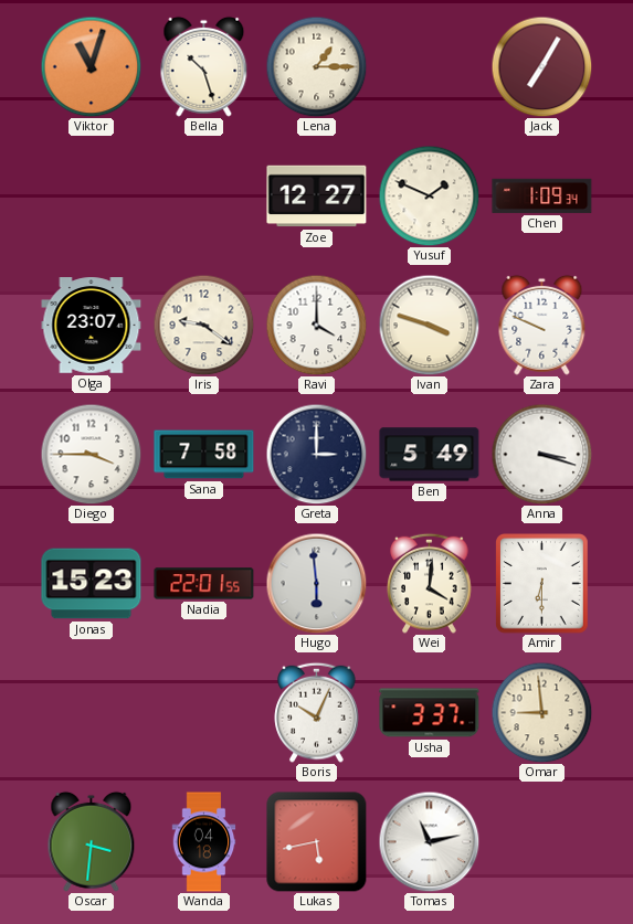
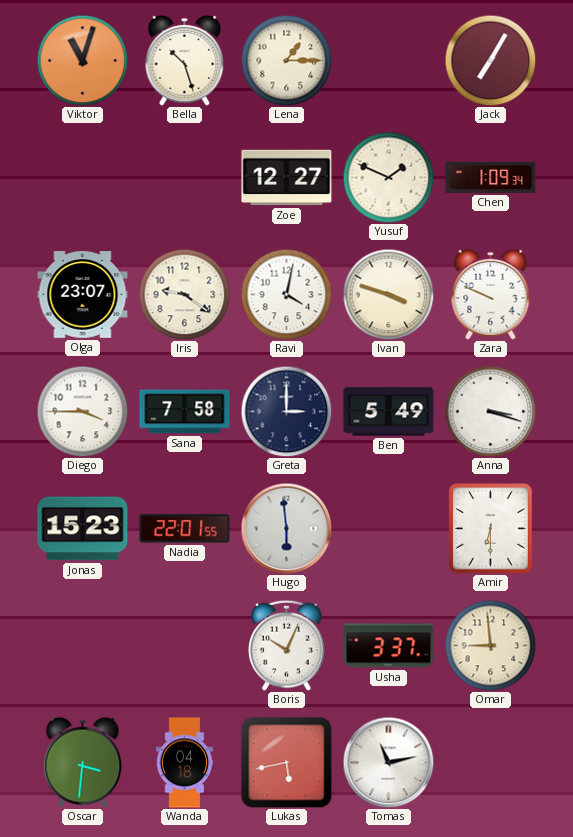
Ravi: 4:00 -> 4:02
Wei: 4:01 -> none
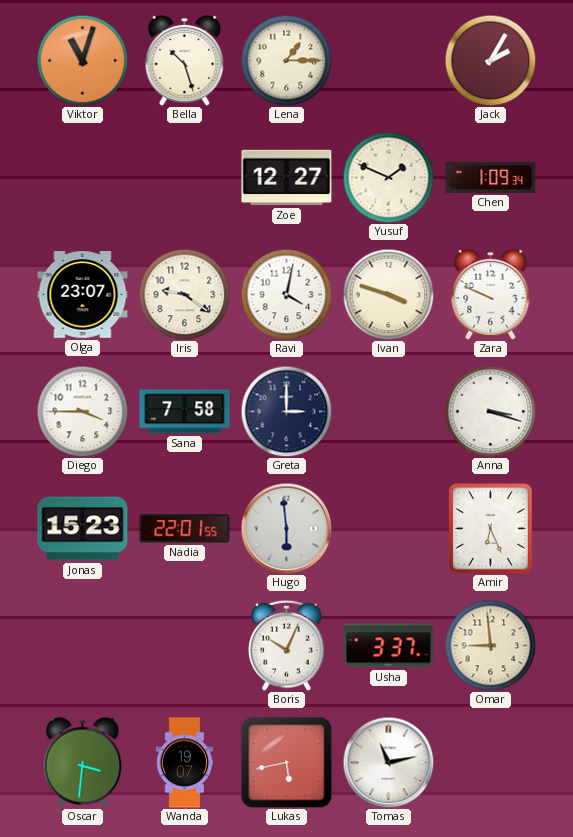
Jack: 7:05 -> 2:05
Ben: 5:49 -> none
Amir: 6:30 -> 6:26
Wanda: 04:18 -> 19:07
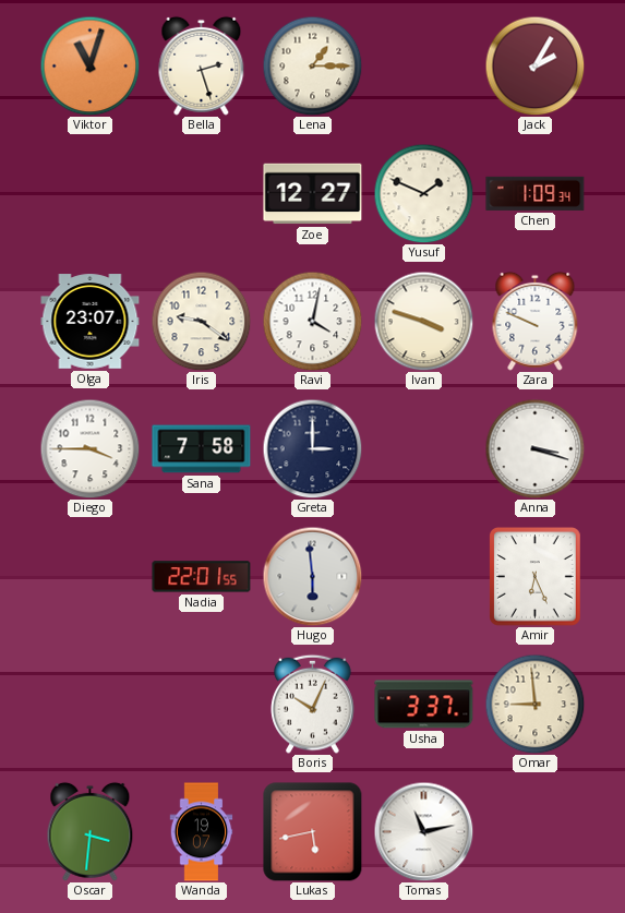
Bella: 10:27 -> 2:27
Jonas: 15:23 -> none
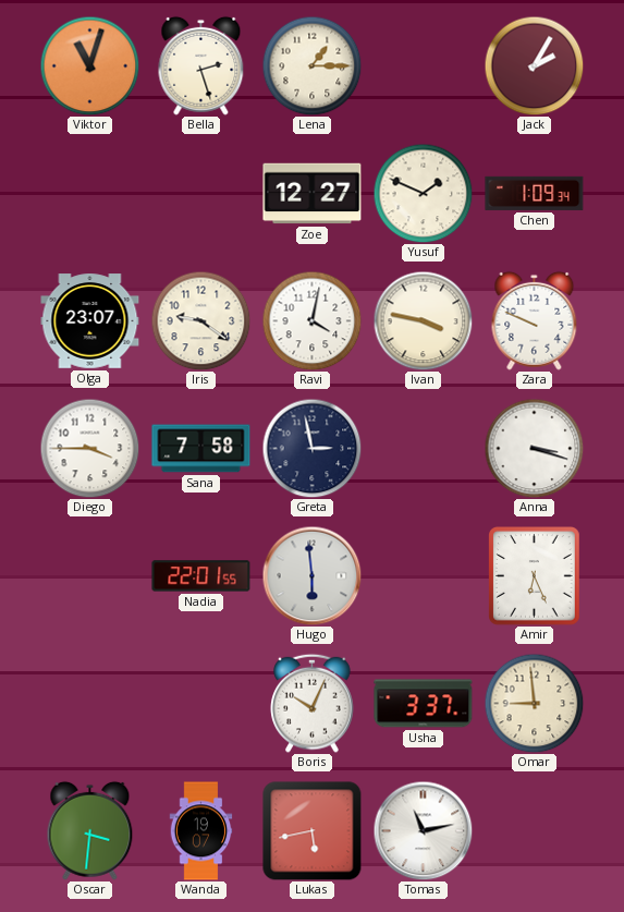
Ivan: 3:48 -> 3:47
Greta: 3:00 -> 2:58
